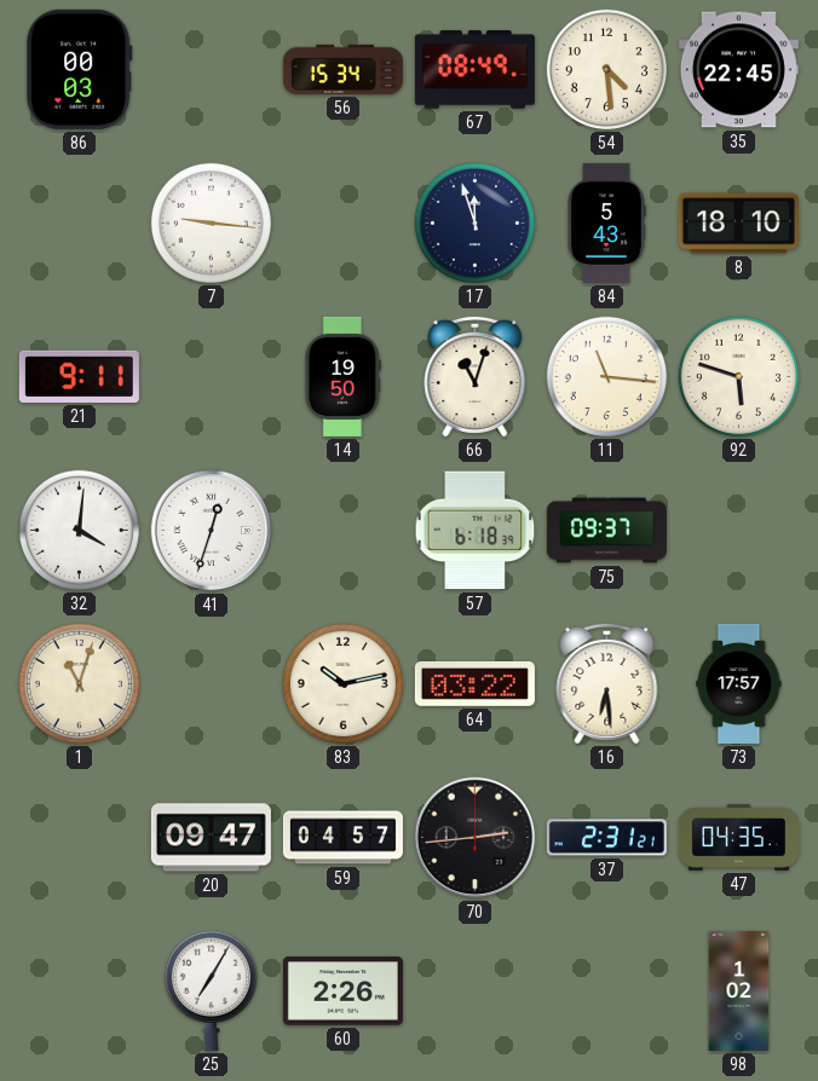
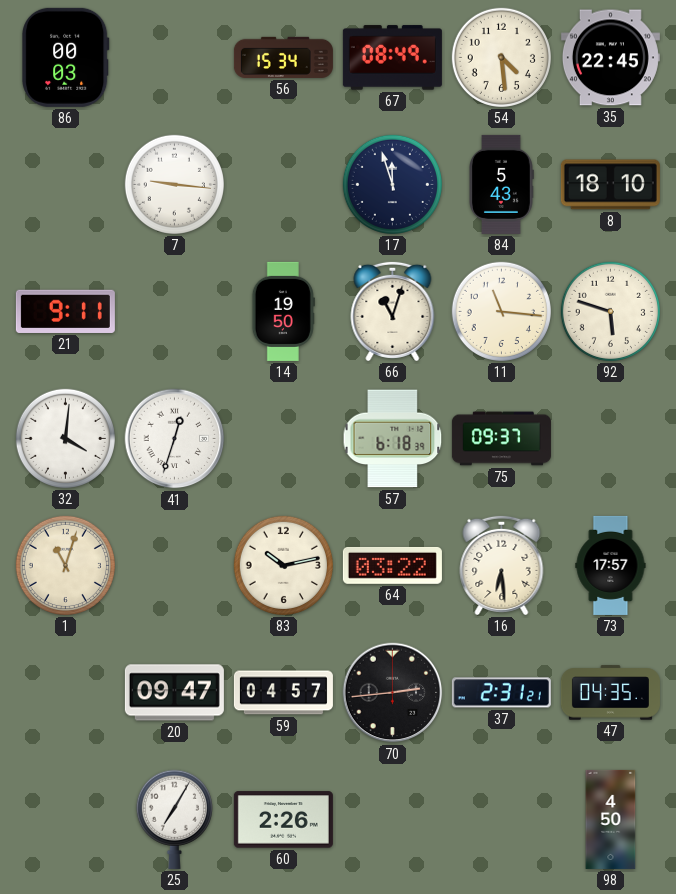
98: 1:02 -> 4:50
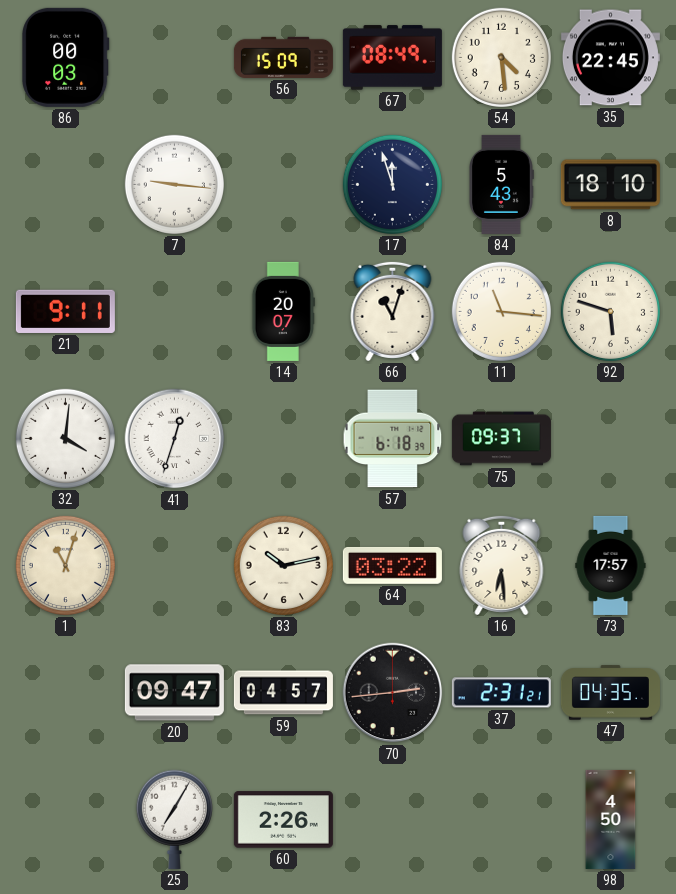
56: 15:34 -> 15:09
14: 19:50 -> 20:07
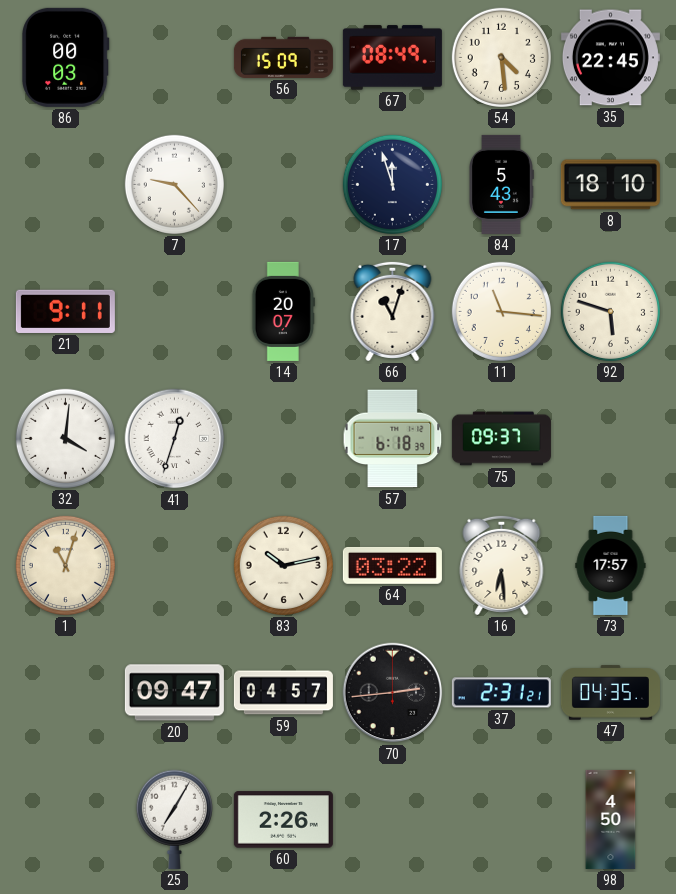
7: 9:16 -> 9:23
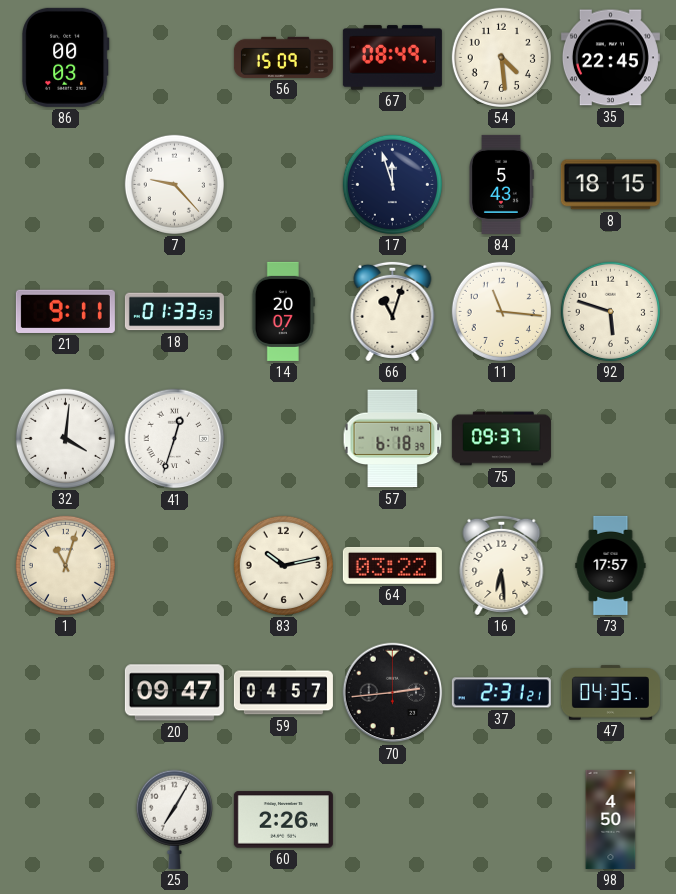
8: 18:10 -> 18:15
18: none -> 01:33
